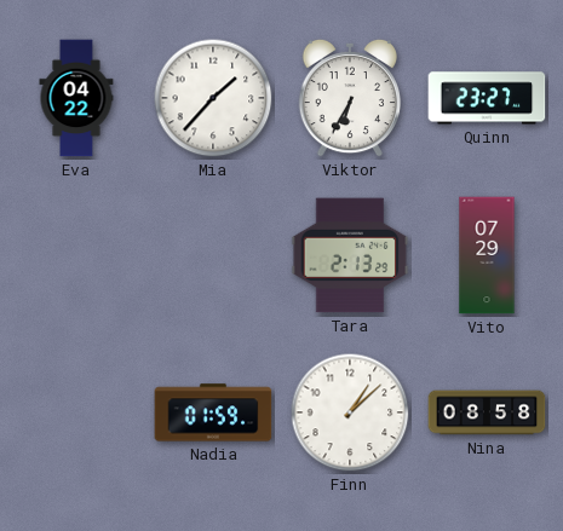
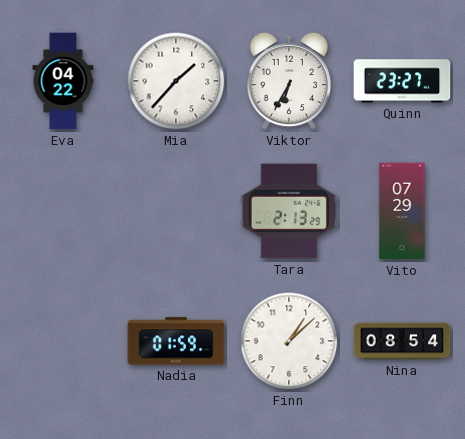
Nina: 08:58 -> 08:54
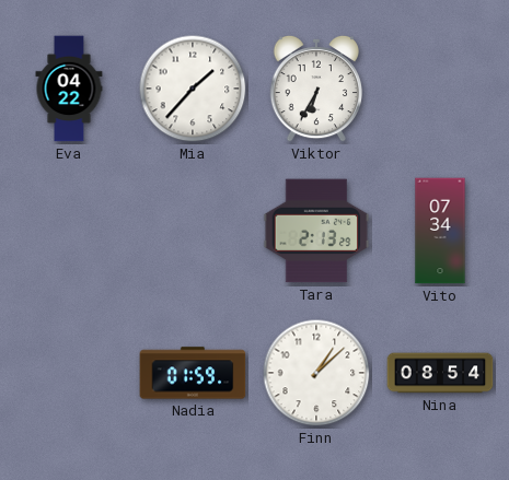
Quinn: 23:27 -> none
Vito: 07:29 -> 07:34
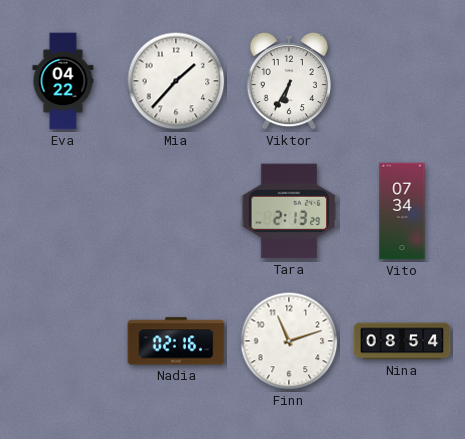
Nadia: 01:59 -> 02:16
Finn: 1:08 -> 11:12
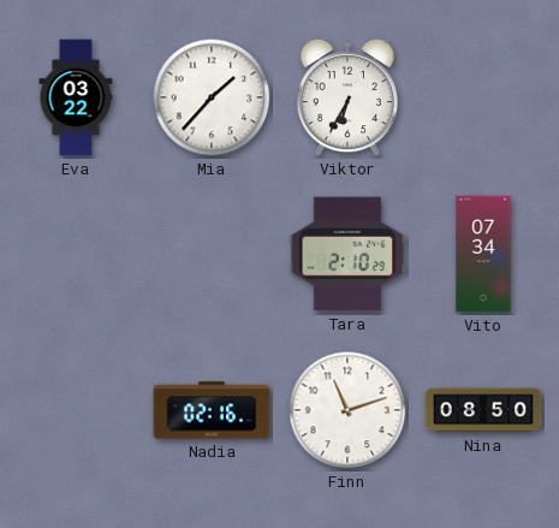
Eva: 04:22 -> 03:22
Tara: 2:13 -> 2:10
Nina: 08:54 -> 08:50
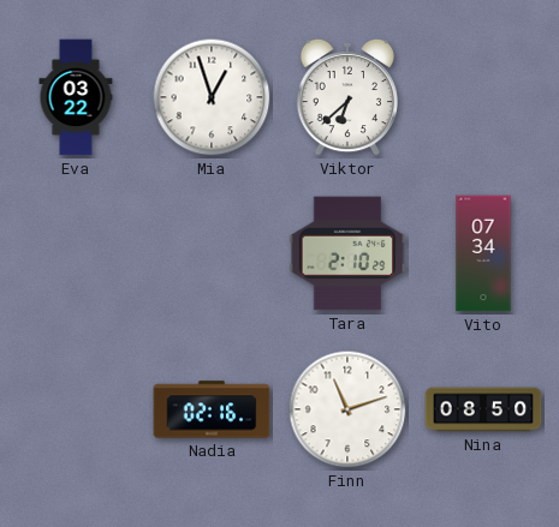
Mia: 1:37 -> 12:57
Viktor: 6:35 -> 6:38
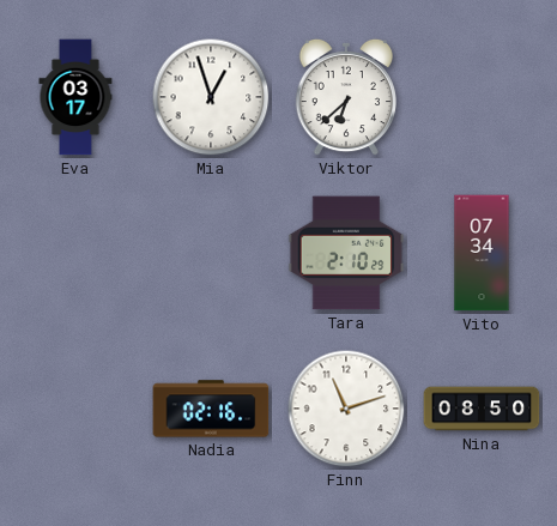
Eva: 03:22 -> 03:17
